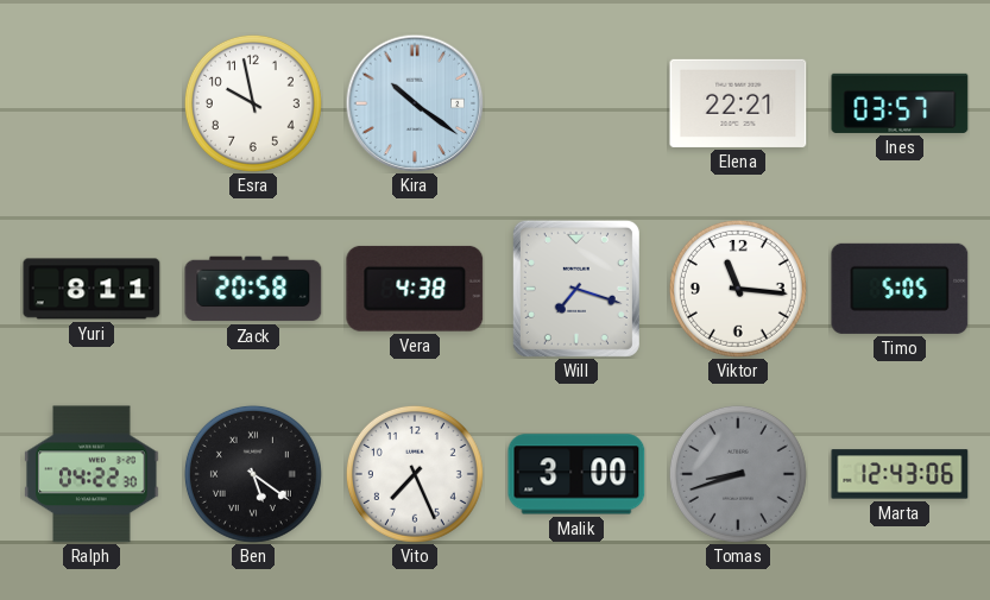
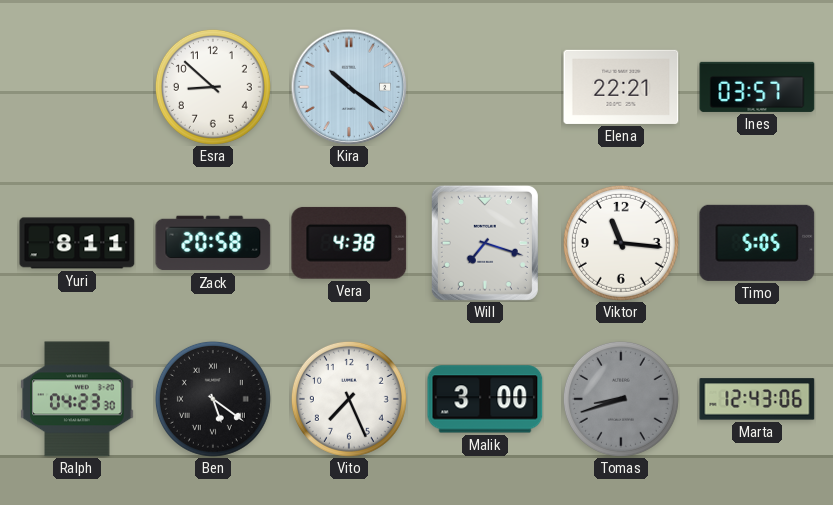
Esra: 9:58 -> 8:52
Ralph: 04:22 -> 04:23
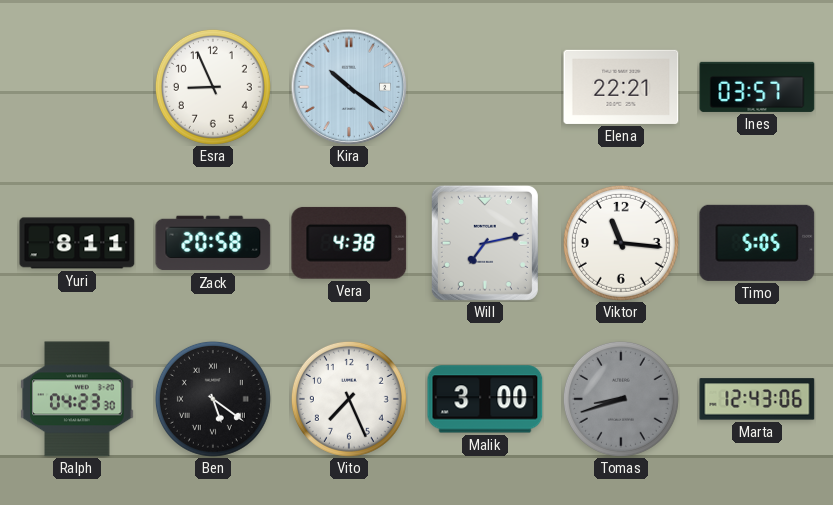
Esra: 8:52 -> 8:56
Will: 7:18 -> 7:13
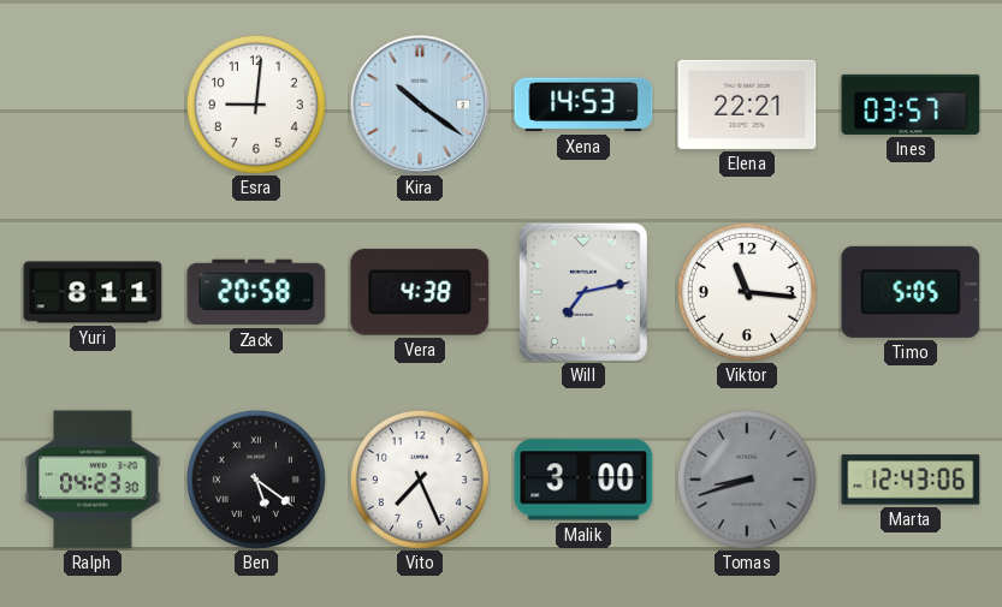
Esra: 8:56 -> 9:01
Xena: none -> 14:53
